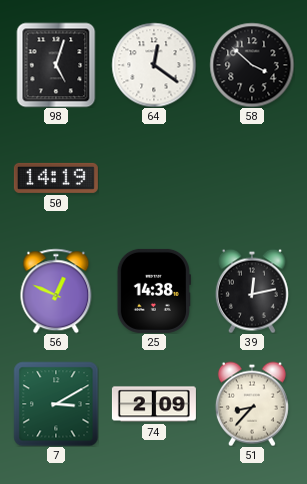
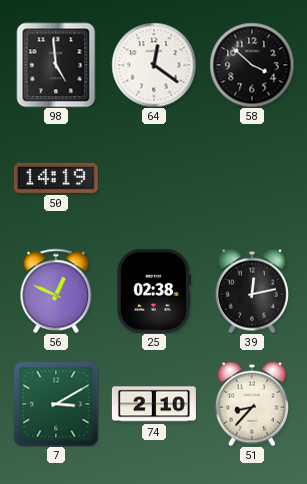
98: 5:03 -> 4:59
25: 14:38 -> 02:38
74: 2:09 -> 2:10
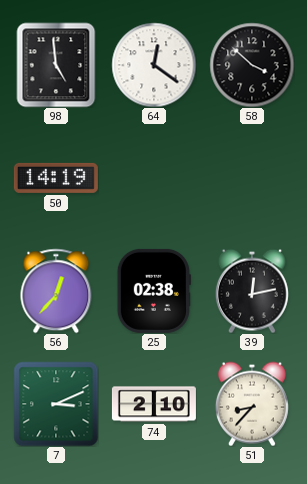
56: 12:49 -> 12:37
7: 3:10 -> 3:11
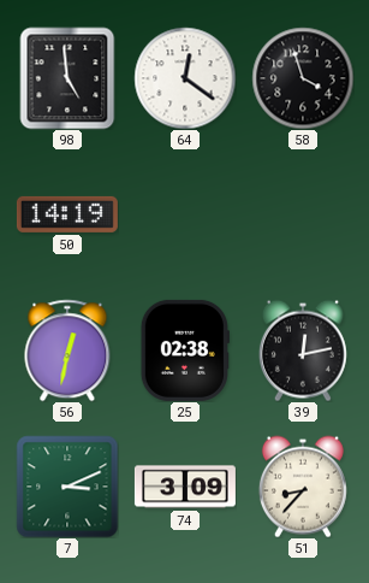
58: 3:52 -> 3:57
56: 12:37 -> 12:32
74: 2:10 -> 3:09
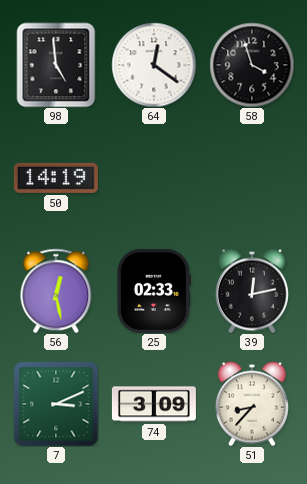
56: 12:32 -> 12:28
25: 02:38 -> 02:33
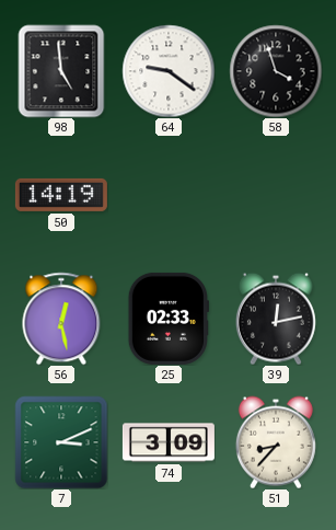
64: 12:21 -> 9:21
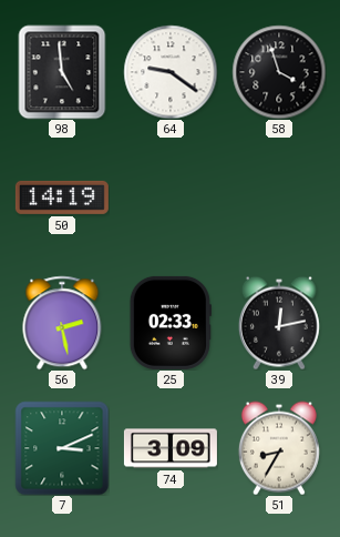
56: 12:28 -> 2:28
51: 8:37 -> 8:35
